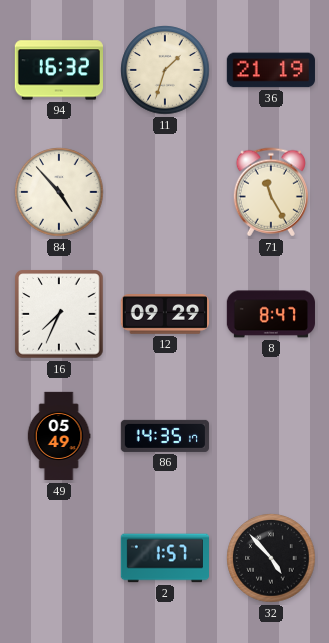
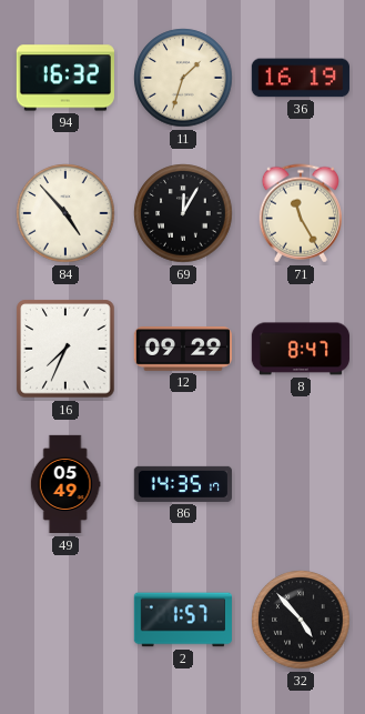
36: 21:19 -> 16:19
69: none -> 12:05
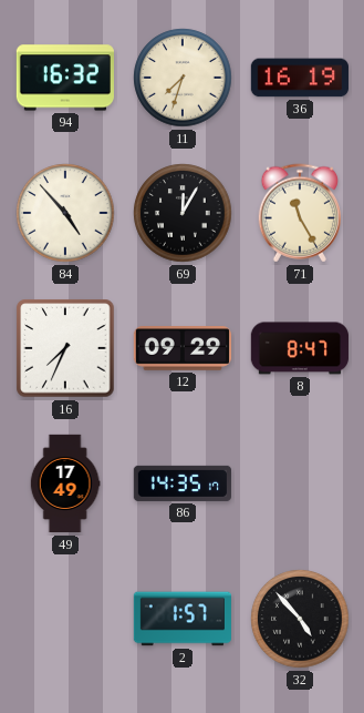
11: 1:33 -> 7:33
49: 05:49 -> 17:49
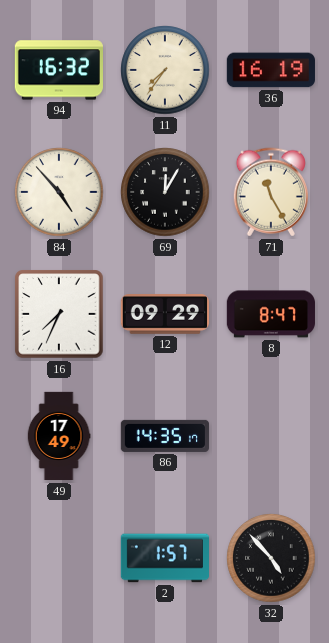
11: 7:33 -> 7:36
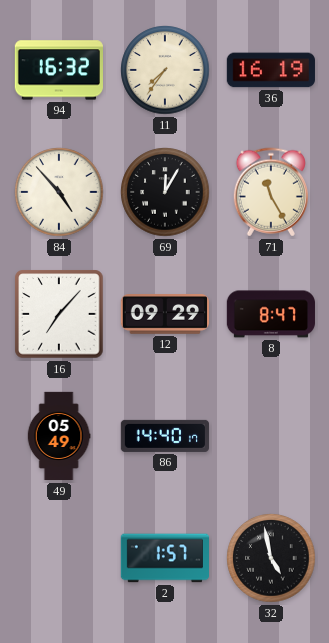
16: 7:34 -> 7:07
49: 17:49 -> 05:49
86: 14:35 -> 14:40
32: 4:53 -> 4:58
